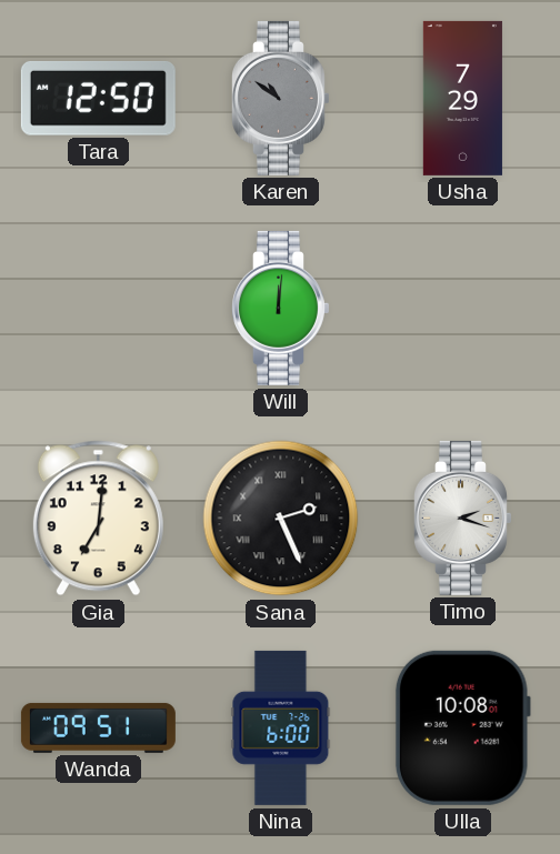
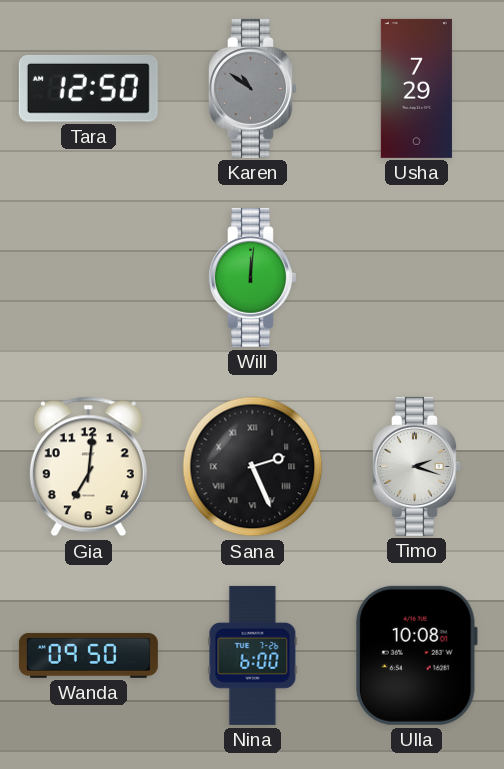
Wanda: 09:51 -> 09:50
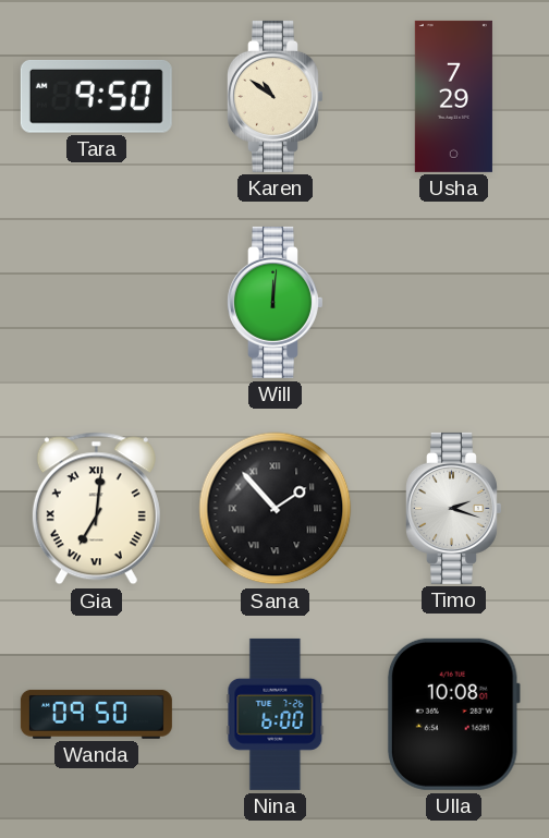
Tara: 12:50 -> 9:50
Karen dial: grey -> cream
Gia numerals: Arabic -> Roman
Sana: 2:26 -> 1:53
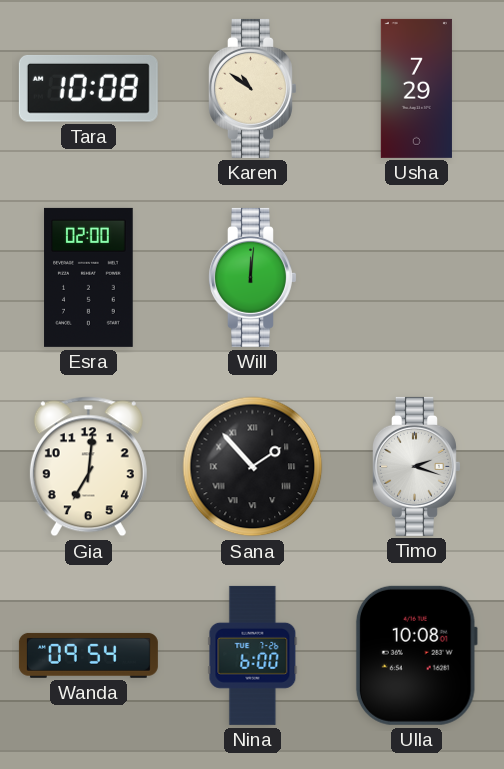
Tara: 9:50 -> 10:08
Esra: none -> 02:00
Gia numerals: Roman -> Arabic
Wanda: 09:50 -> 09:54
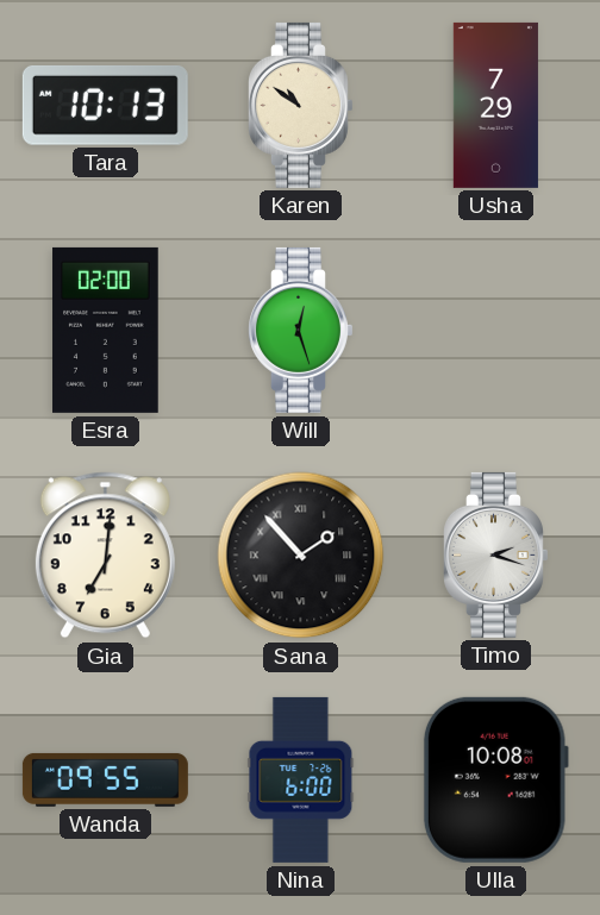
Tara: 10:08 -> 10:13
Will: 12:01 -> 12:27
Wanda: 09:54 -> 09:55
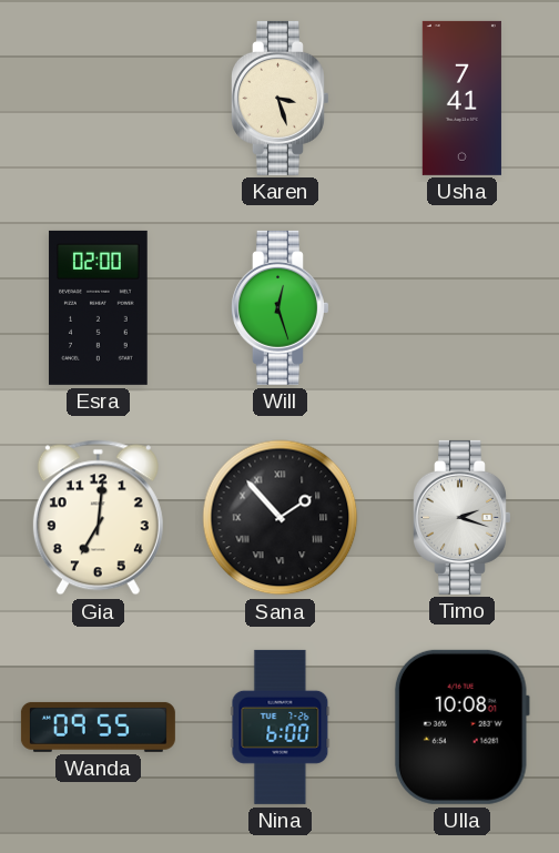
Tara: 10:13 -> none
Karen: 10:51 -> 3:27
Usha: 7:29 -> 7:41
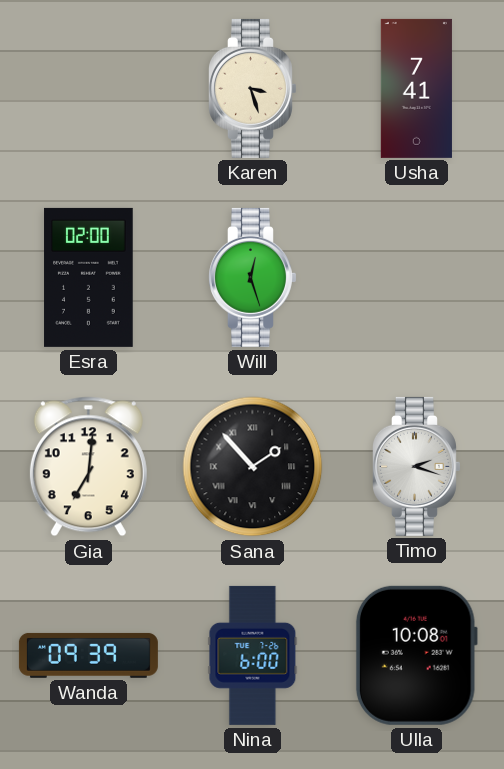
Wanda: 09:55 -> 09:39
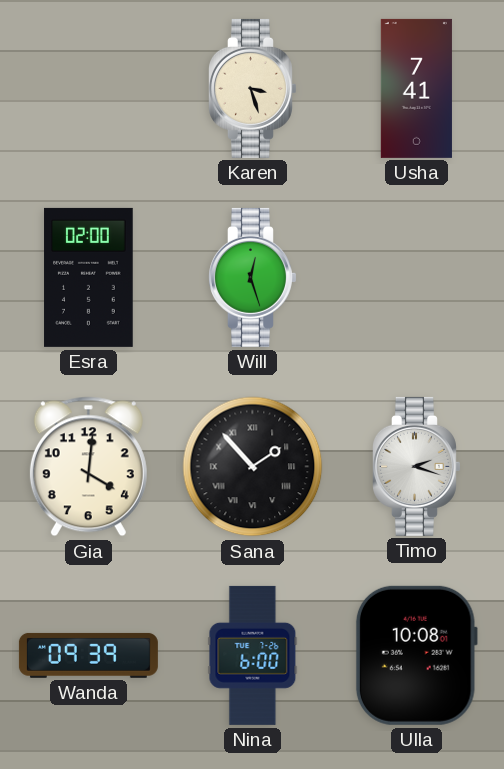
Gia: 7:01 -> 4:01
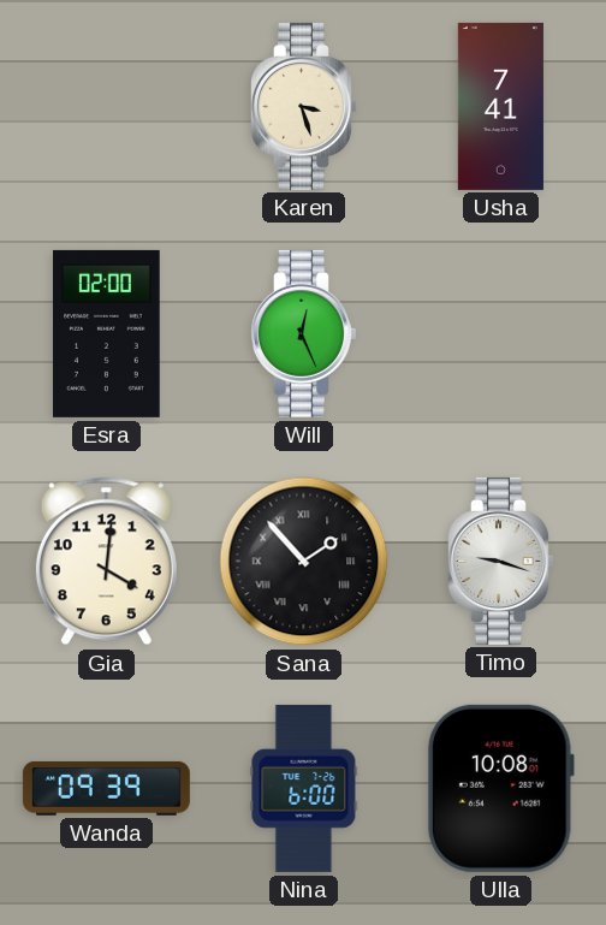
Will: 12:27 -> 12:26
Timo: 2:18 -> 9:18
